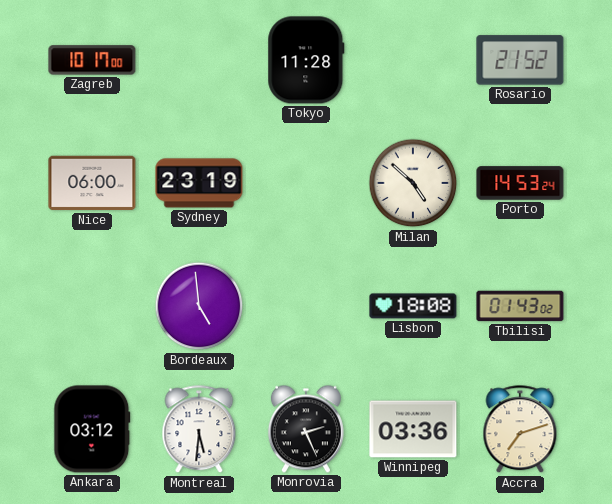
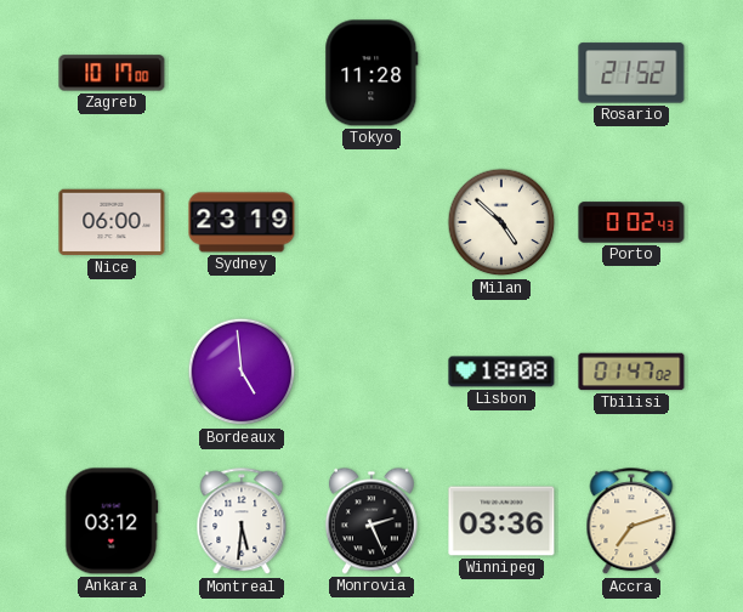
Porto: 14:53 -> 0:02
Tbilisi: 01:43 -> 01:47
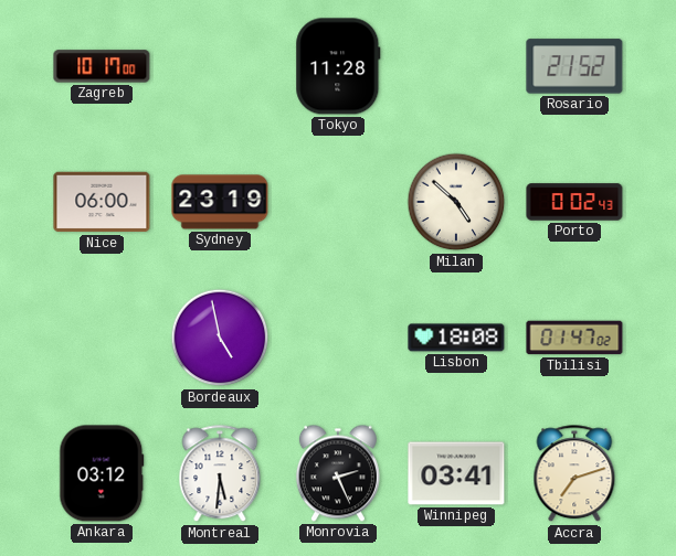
Bordeaux: 4:59 -> 4:58
Winnipeg: 03:36 -> 03:41
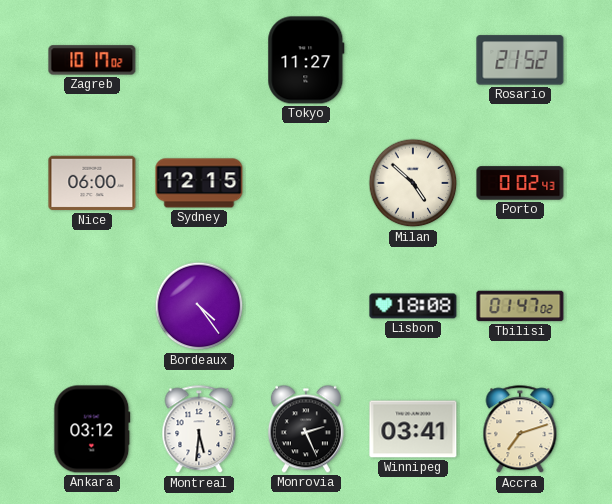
Zagreb: 10:17:00 -> 10:17:02
Tokyo: 11:28 -> 11:27
Sydney: 23:19 -> 12:15
Bordeaux: 4:58 -> 4:24
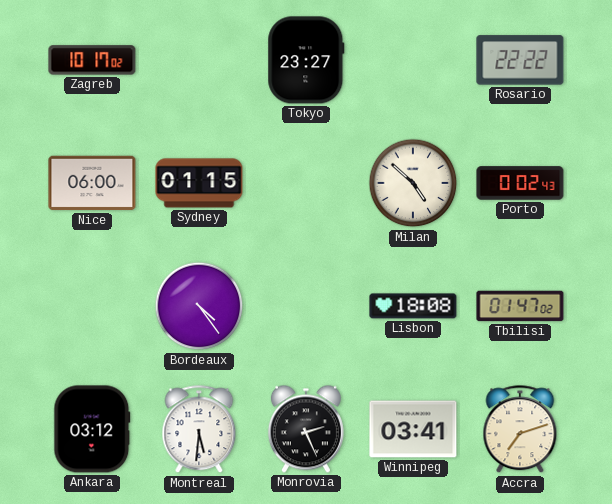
Tokyo: 11:27 -> 23:27
Rosario: 21:52 -> 22:22
Sydney: 12:15 -> 01:15
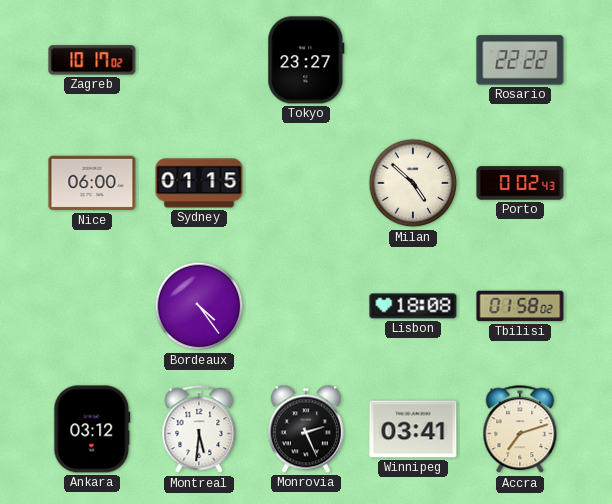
Tbilisi: 01:47 -> 01:58
